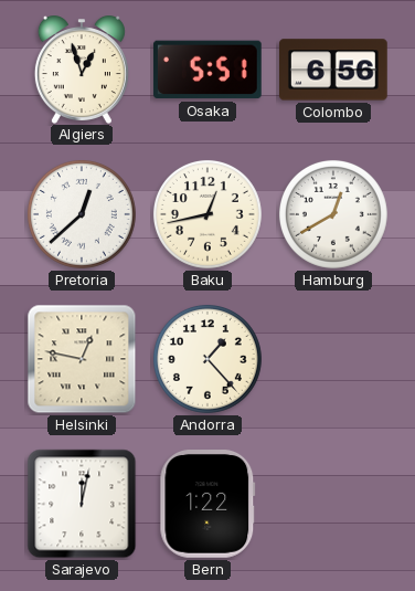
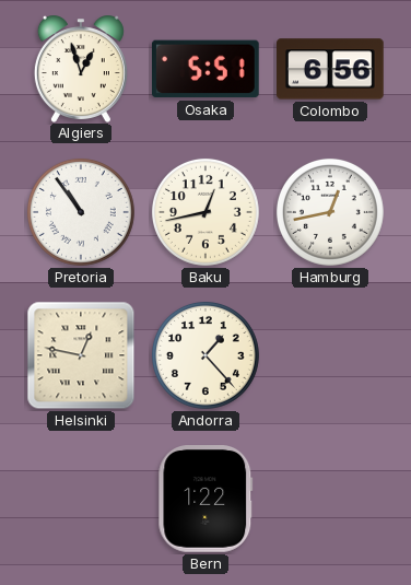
Pretoria: 12:38 -> 10:54
Hamburg: 12:40 -> 12:43
Sarajevo: 12:02 -> none
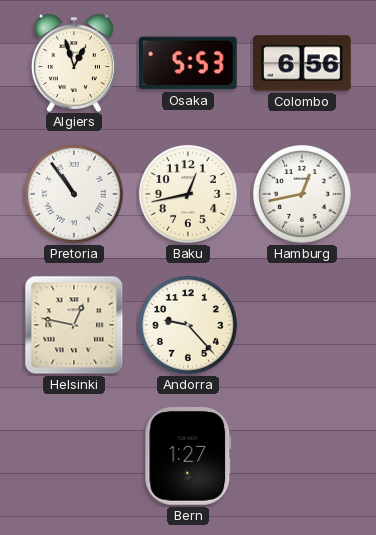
Osaka: 5:51 -> 5:53
Andorra: 1:23 -> 9:23
Bern: 1:22 -> 1:27
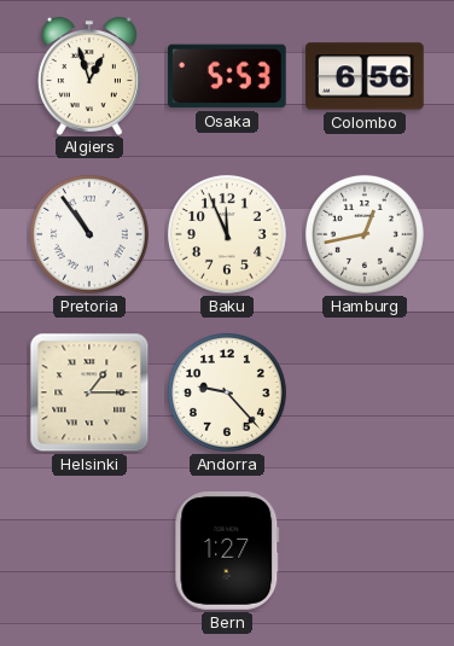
Baku: 12:43 -> 11:56
Helsinki: 12:47 -> 1:15
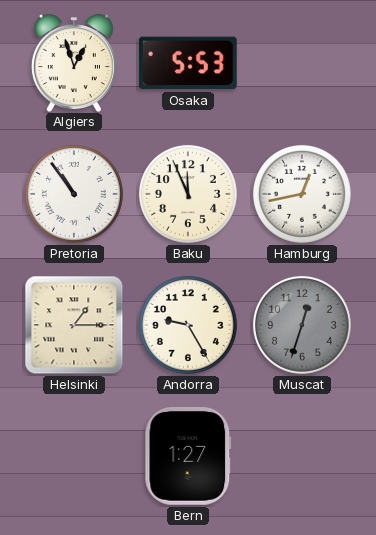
Colombo: 6:56 -> none
Andorra: 9:23 -> 9:25
Muscat: none -> 12:33
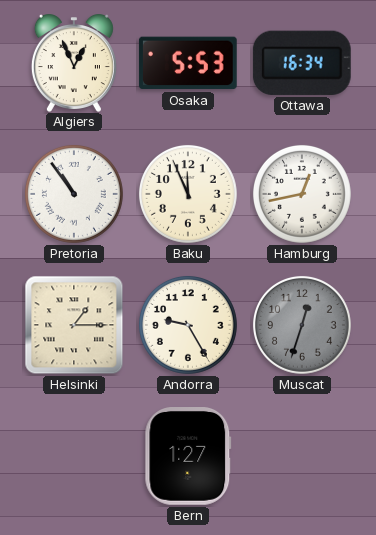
Algiers: 12:57 -> 12:56
Ottawa: none -> 16:34
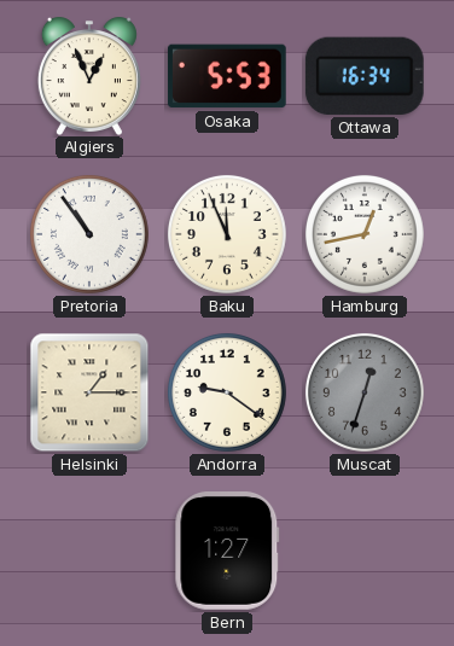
Andorra: 9:25 -> 9:21
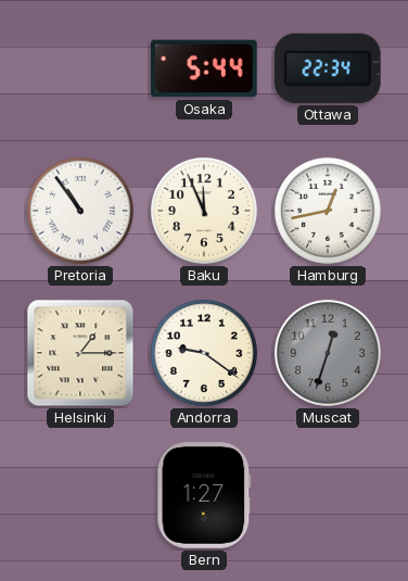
Algiers: 12:56 -> none
Osaka: 5:53 -> 5:44
Ottawa: 16:34 -> 22:34
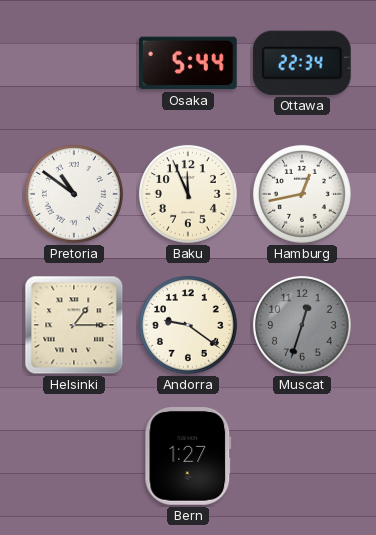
Pretoria: 10:54 -> 10:51
